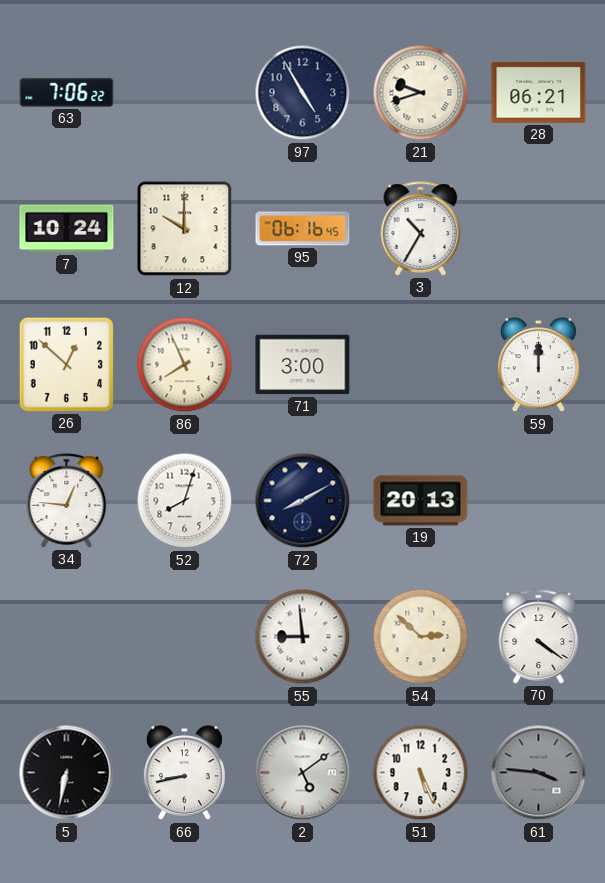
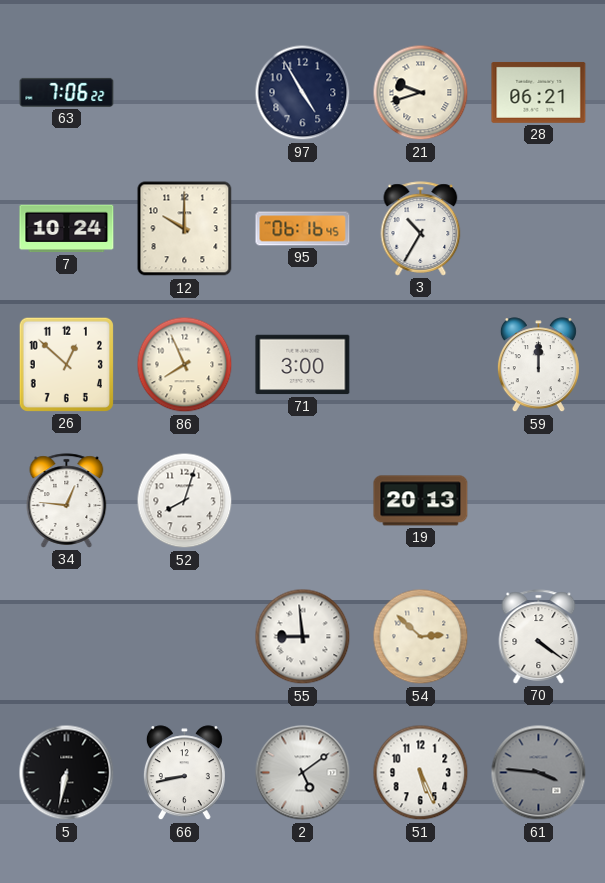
72: 8:10 -> none
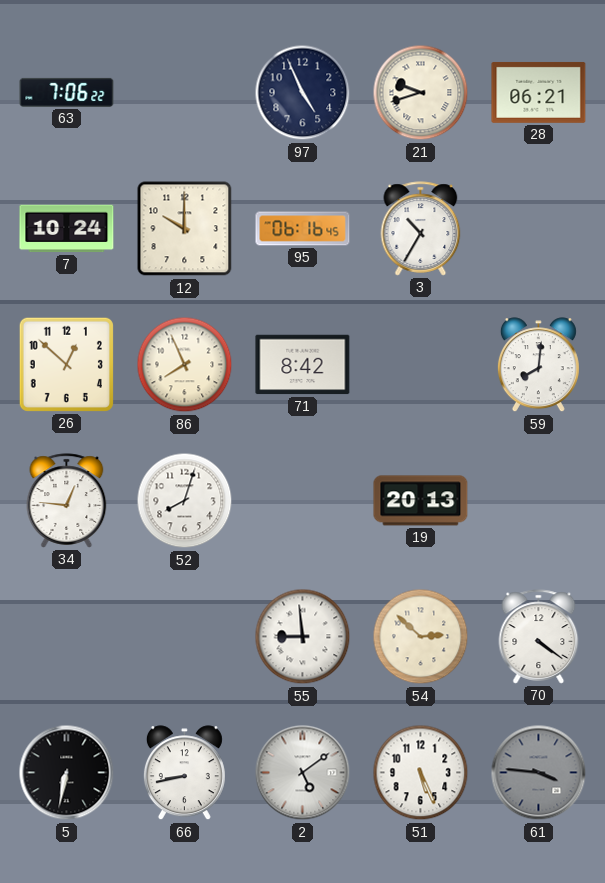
97: 4:55 -> 4:56
71: 3:00 -> 8:42
59: 12:00 -> 8:01
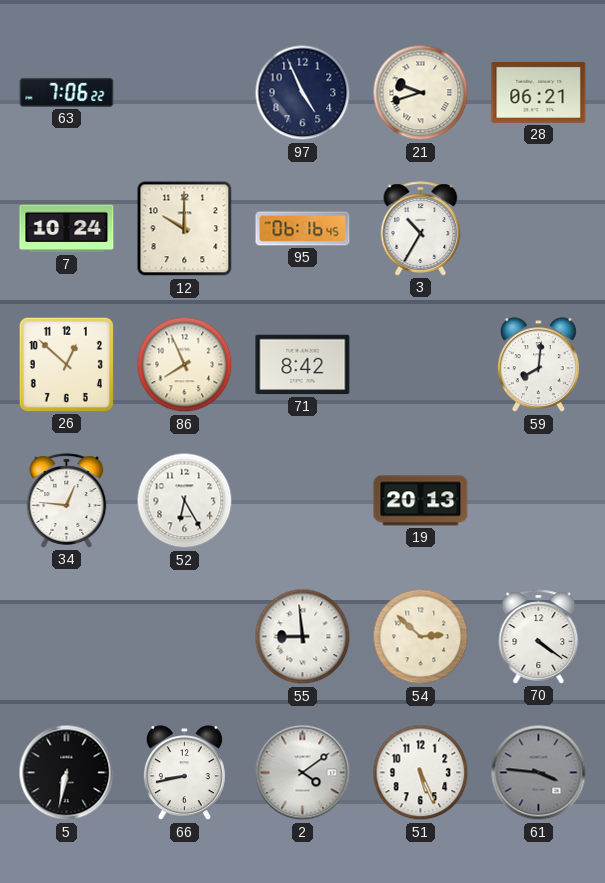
52: 8:03 -> 6:25
2: 5:09 -> 4:09
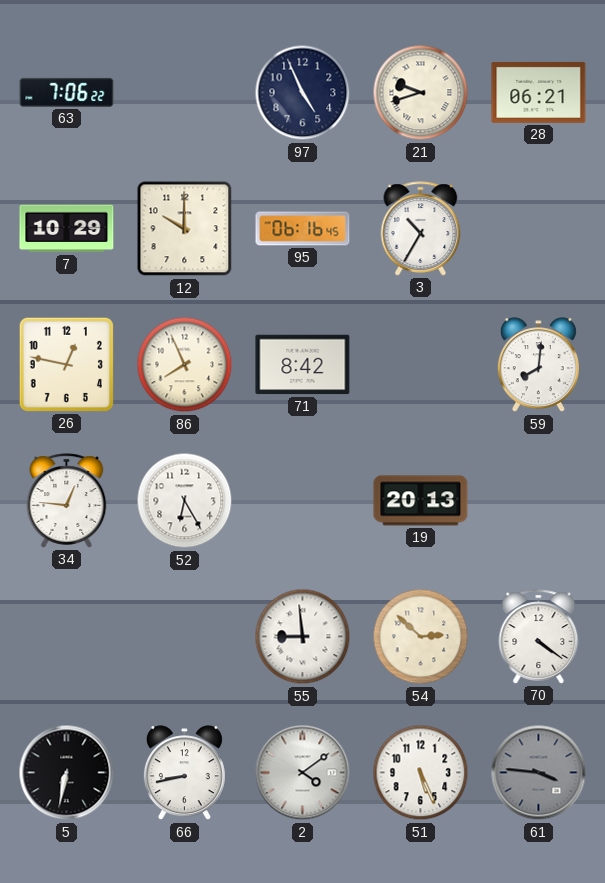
7: 10:24 -> 10:29
26: 12:52 -> 12:47
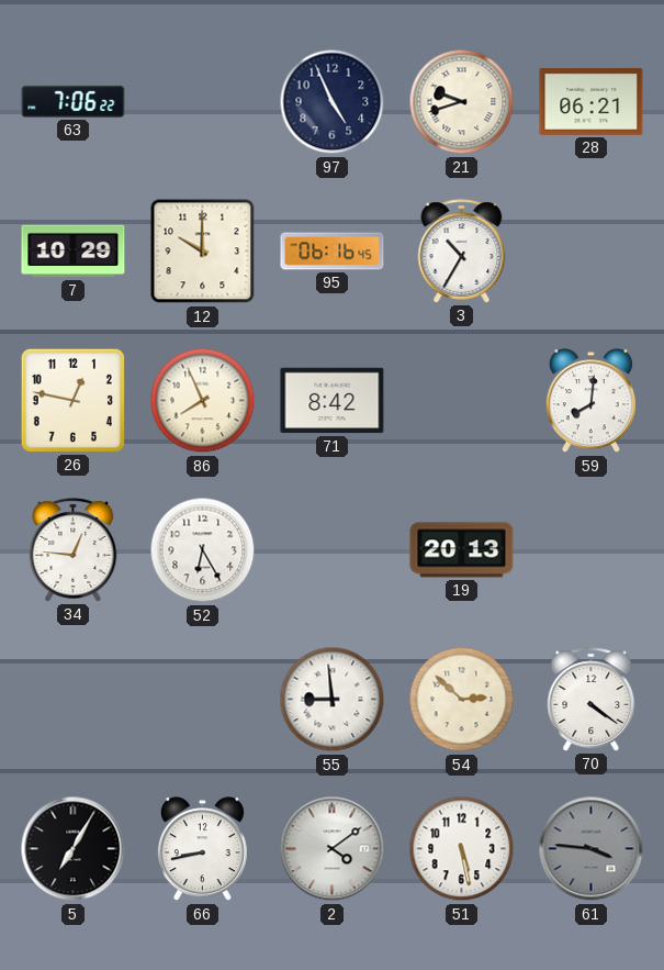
5: 6:32 -> 7:05
51: 5:26 -> 5:28
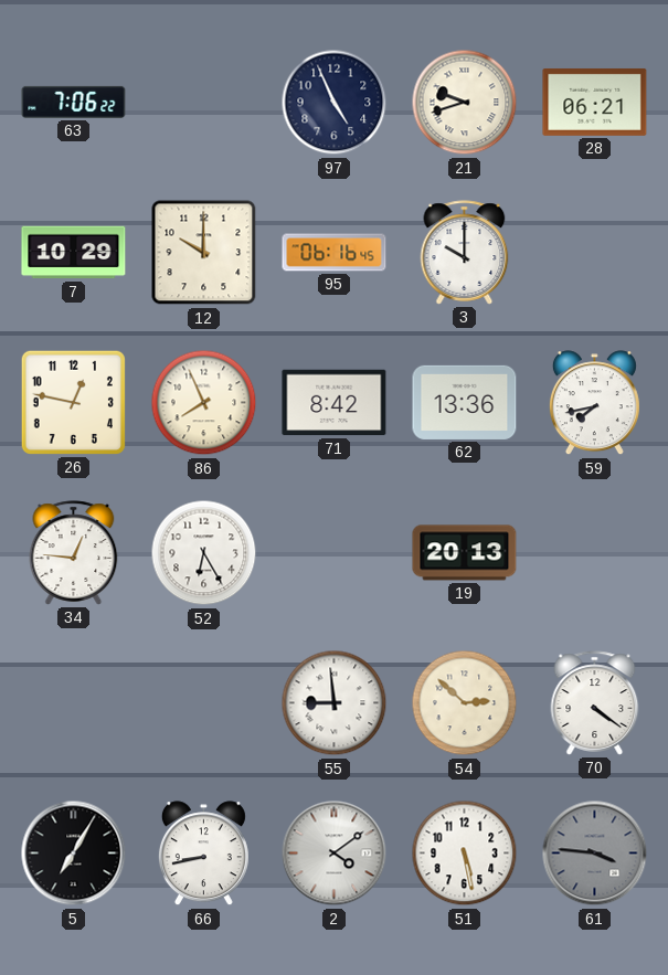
3: 10:35 -> 10:00
62: none -> 13:36
59: 8:01 -> 7:43
